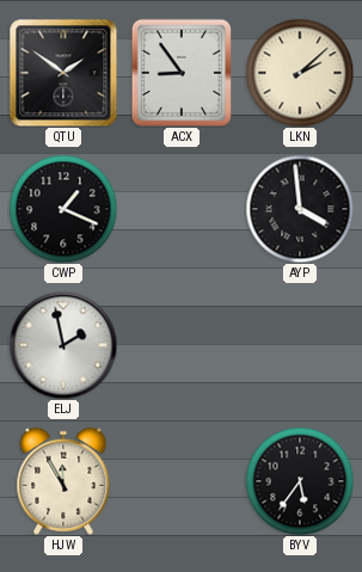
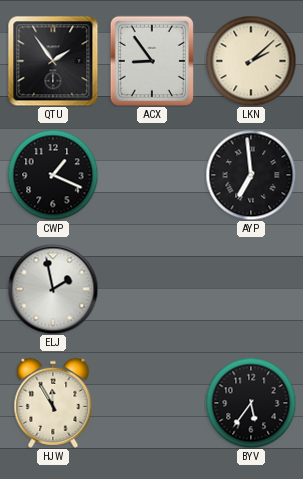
QTU: 1:51 -> 1:54
AYP: 3:59 -> 6:59
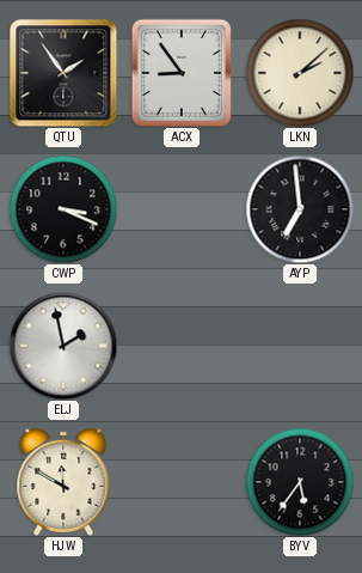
CWP: 1:19 -> 3:19
HJW: 11:55 -> 11:50
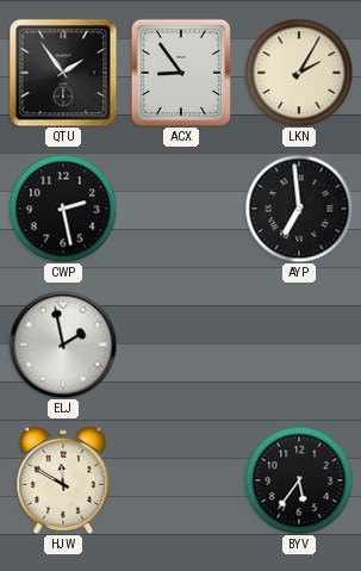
LKN: 2:08 -> 2:05
CWP: 3:19 -> 2:28
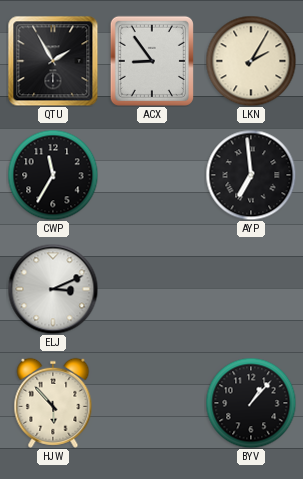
QTU: 1:54 -> 1:55
CWP: 2:28 -> 11:35
ELJ: 1:58 -> 3:11
HJW: 11:50 -> 5:53
BYV: 5:36 -> 1:07
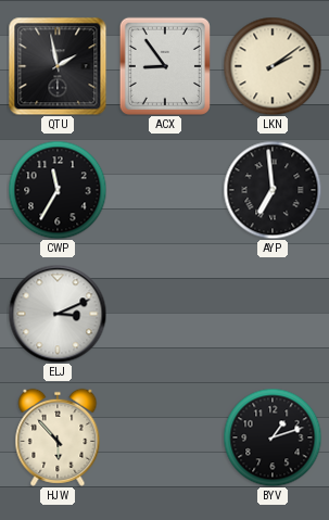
QTU: 1:55 -> 1:58
LKN: 2:05 -> 2:09
BYV: 1:07 -> 1:12
